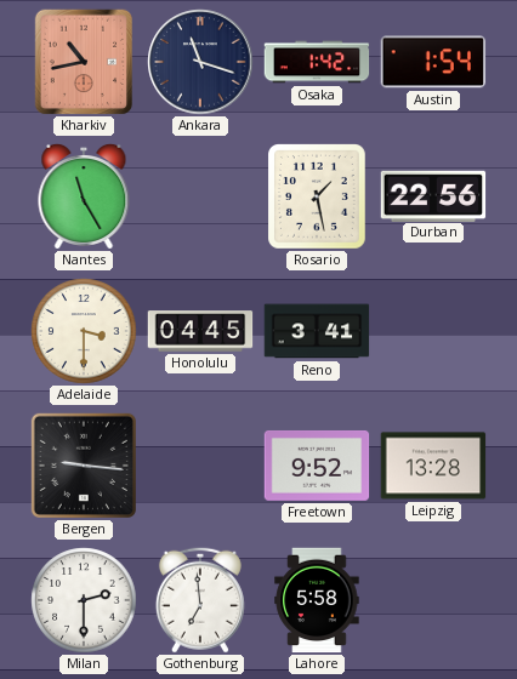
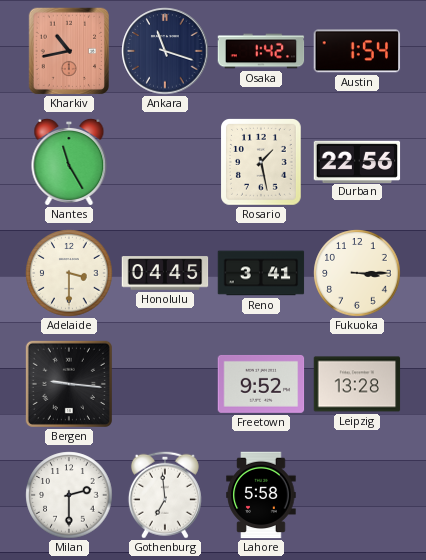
Fukuoka: none -> 3:15
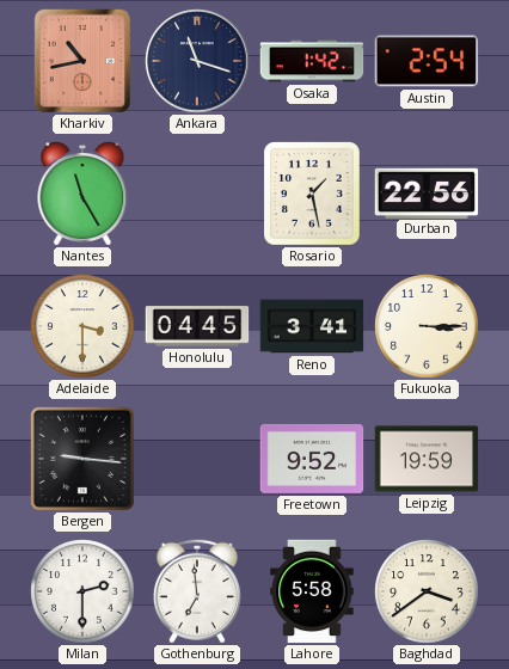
Austin: 1:54 -> 2:54
Leipzig: 13:28 -> 19:59
Baghdad: none -> 3:39
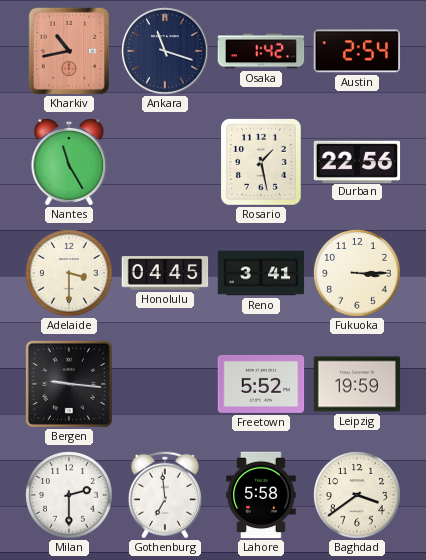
Freetown: 9:52 -> 5:52
